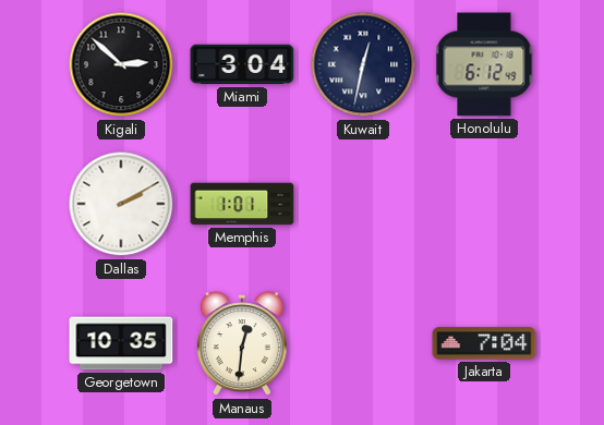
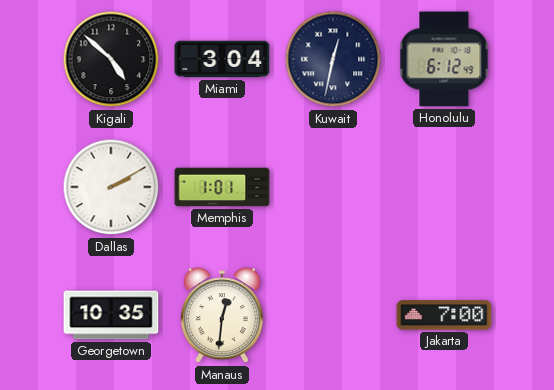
Kigali: 2:52 -> 4:52
Jakarta: 7:04 -> 7:00
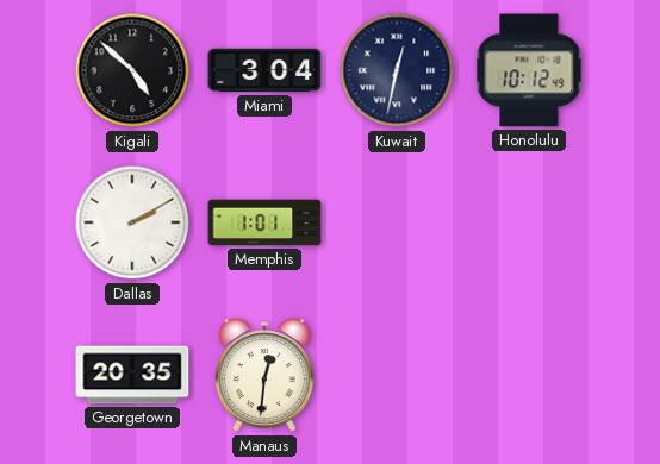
Honolulu: 6:12 -> 10:12
Georgetown: 10:35 -> 20:35
Jakarta: 7:00 -> none
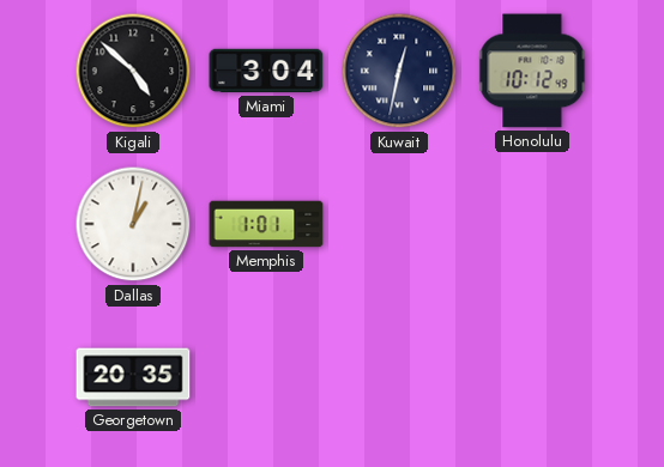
Dallas: 2:10 -> 1:02
Manaus: 12:31 -> none
